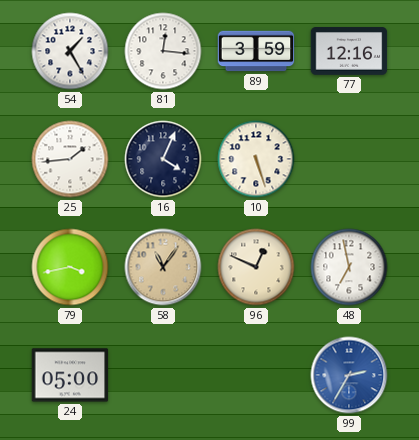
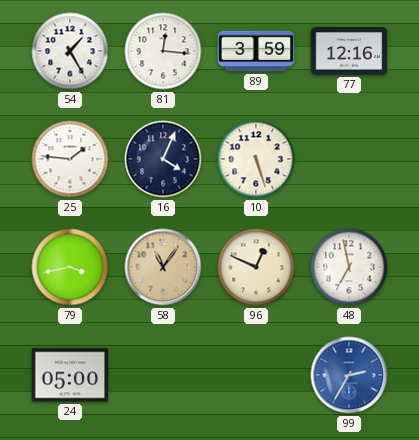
25: 1:44 -> 1:46
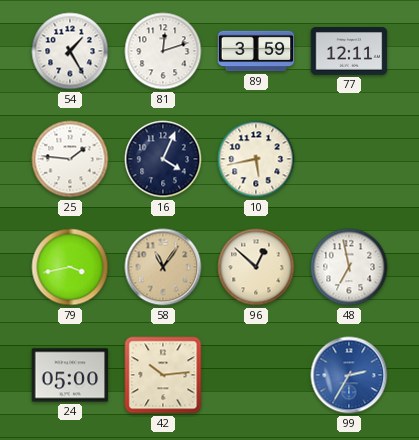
81: 12:16 -> 12:12
77: 12:16 -> 12:11
10: 5:27 -> 5:43
96: 12:49 -> 12:52
42: none -> 10:14
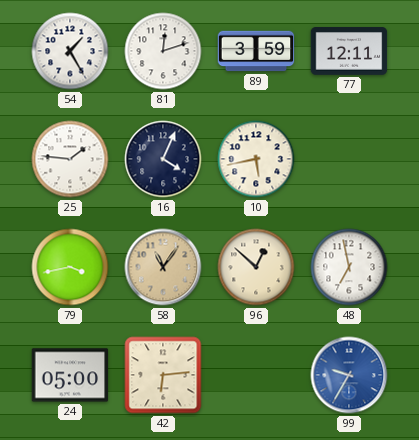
42: 10:14 -> 6:14
99: 2:35 -> 9:35
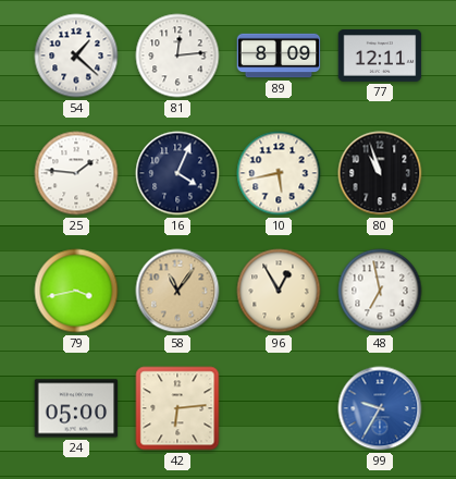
54: 1:25 -> 1:22
81: 12:12 -> 12:14
89: 3:59 -> 8:09
80: none -> 10:57
96: 12:52 -> 12:55
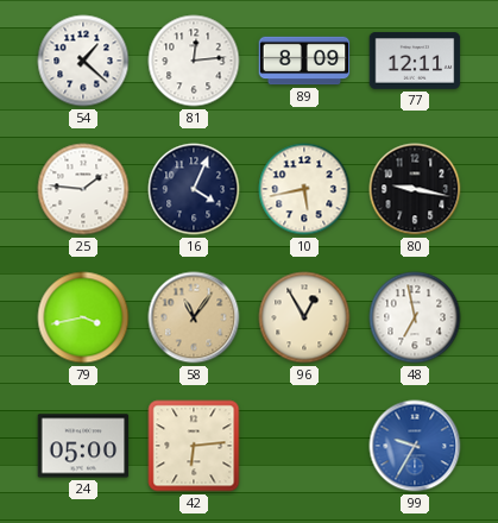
80: 10:57 -> 9:17
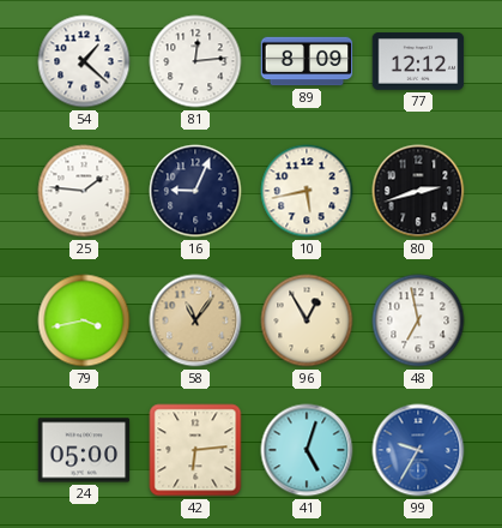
77: 12:11 -> 12:12
16: 4:04 -> 9:04
80: 9:17 -> 2:42
41: none -> 5:03
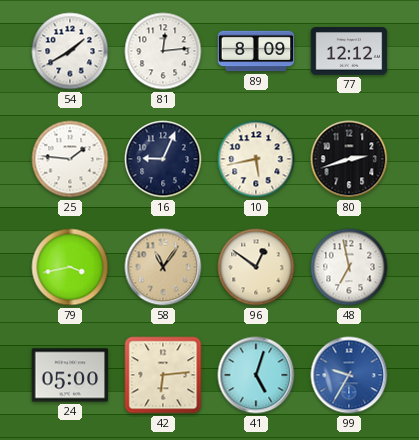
54: 1:22 -> 1:40
96: 12:55 -> 12:51
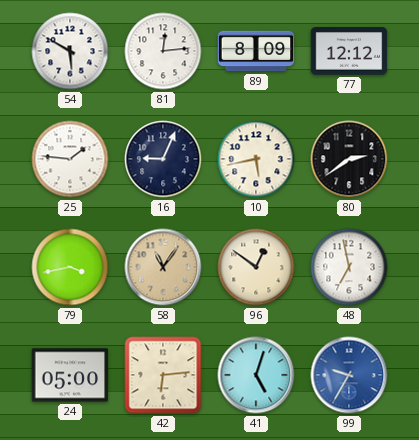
54: 1:40 -> 5:50
80: 2:42 -> 2:39
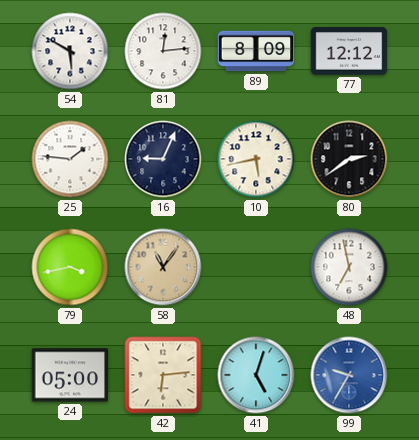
96: 12:51 -> none
